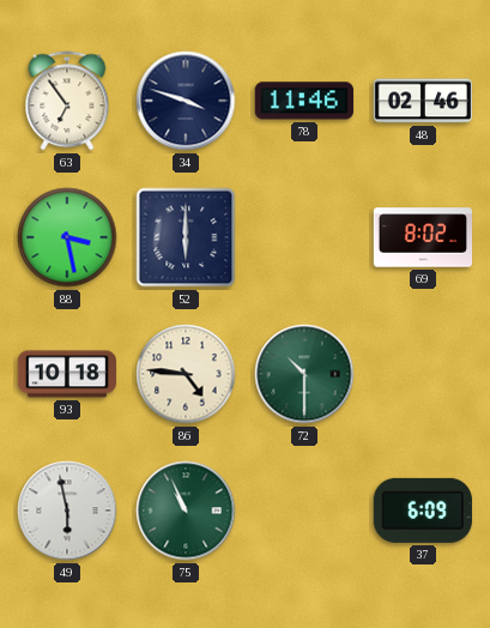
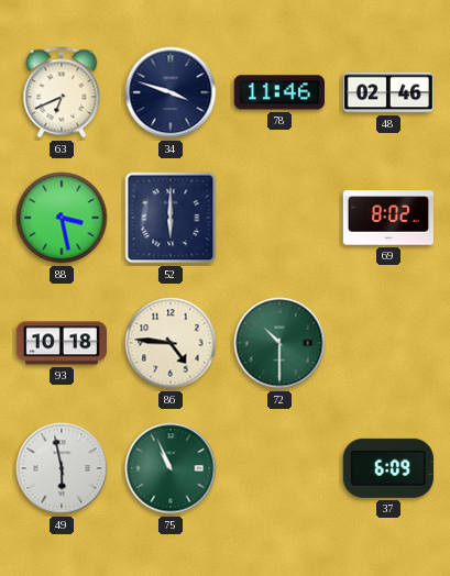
63: 6:54 -> 6:41
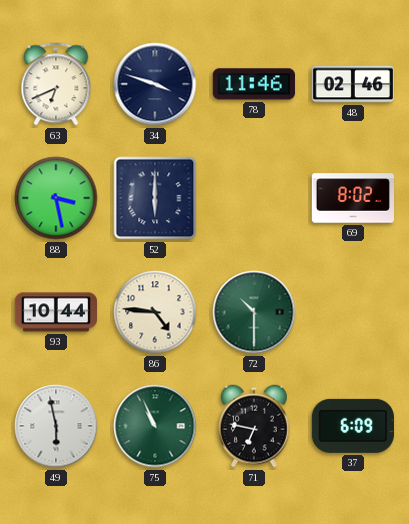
93: 10:18 -> 10:44
71: none -> 6:47
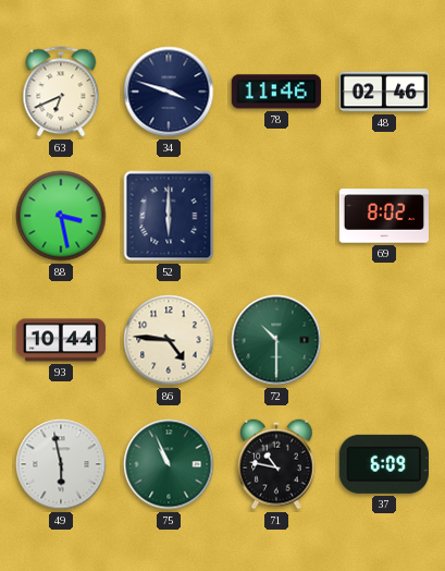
71: 6:47 -> 10:47
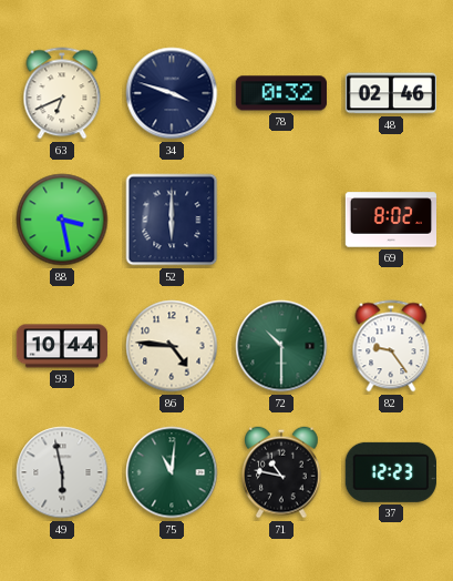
78: 11:46 -> 0:32
82: none -> 9:24
75: 10:56 -> 11:01
37: 6:09 -> 12:23
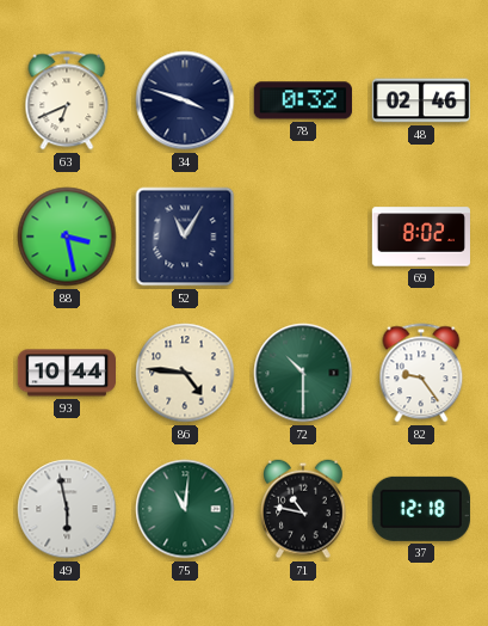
52: 6:00 -> 11:05
37: 12:23 -> 12:18
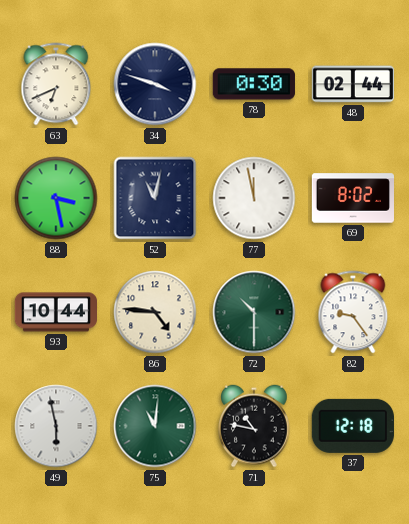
78: 0:32 -> 0:30
48: 02:46 -> 02:44
52: 11:05 -> 11:02
77: none -> 11:58
